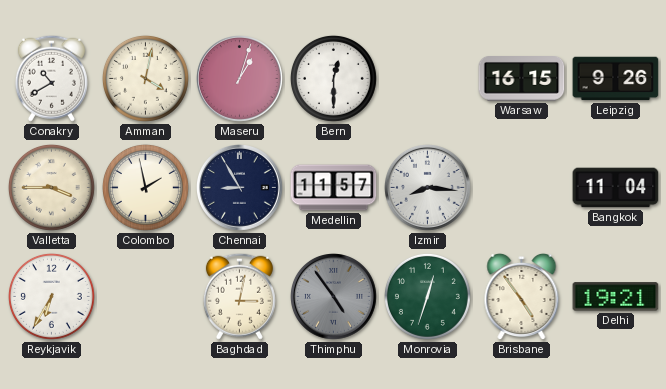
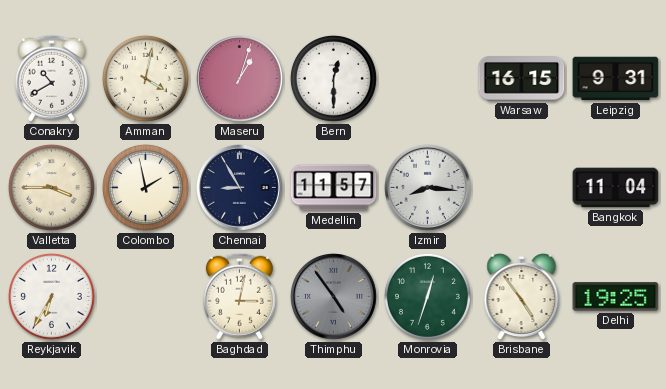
Leipzig: 9:26 -> 9:31
Delhi: 19:21 -> 19:25
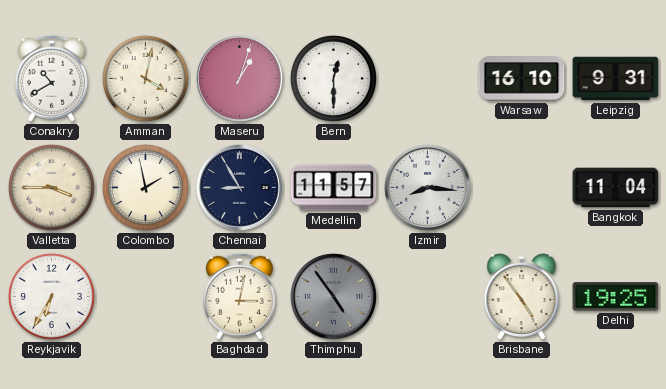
Warsaw: 16:15 -> 16:10
Monrovia: 12:33 -> none
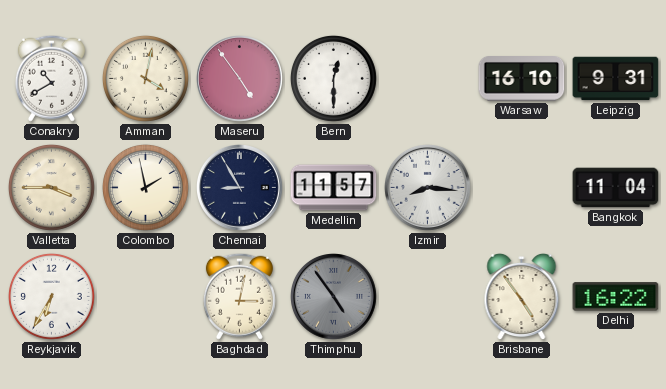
Maseru: 1:03 -> 4:54
Delhi: 19:25 -> 16:22
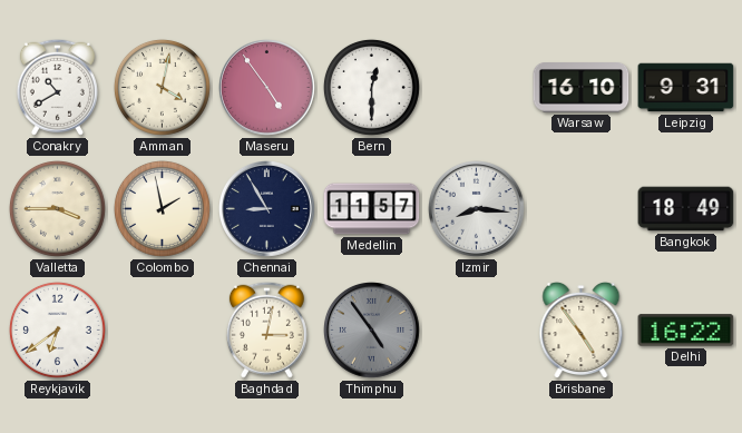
Bangkok: 11:04 -> 18:49
Reykjavik: 6:35 -> 6:39
